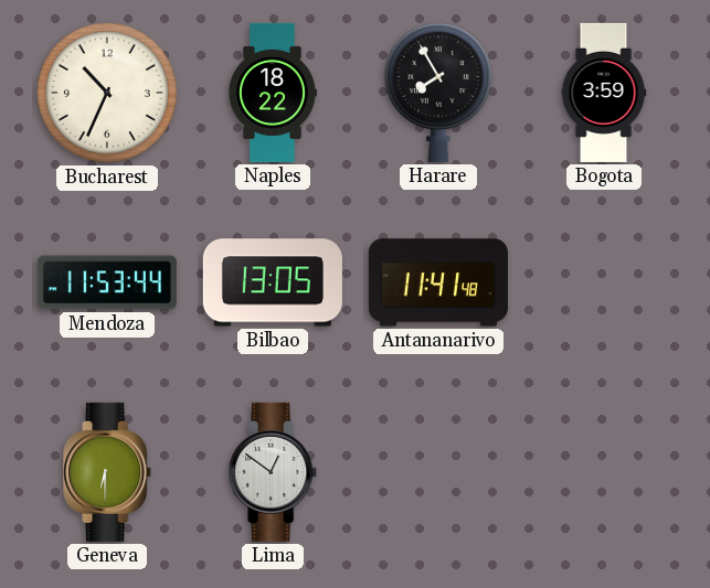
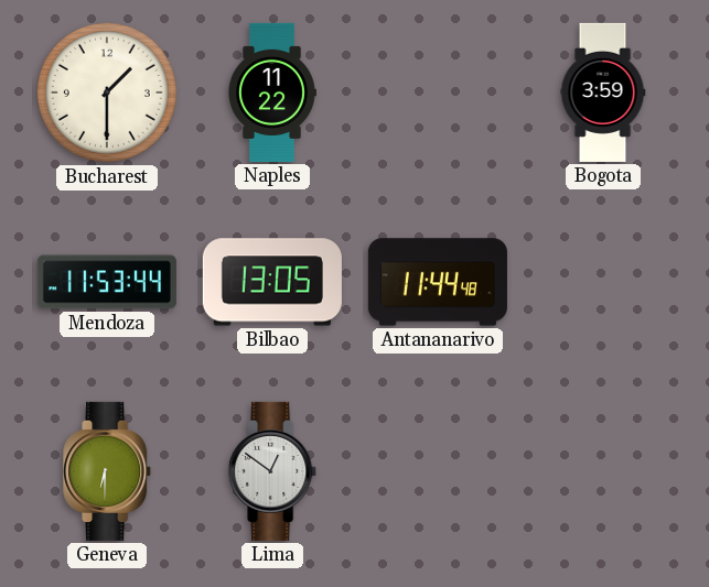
Bucharest: 10:34 -> 1:30
Naples: 18:22 -> 11:22
Harare: 7:55 -> none
Antananarivo: 11:41 -> 11:44
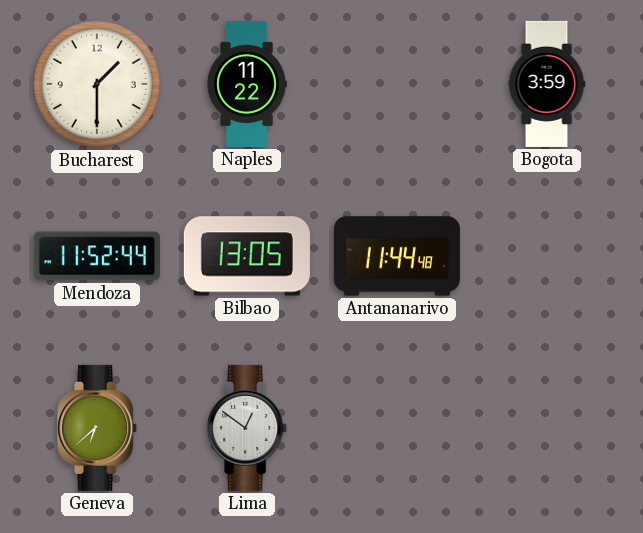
Mendoza: 11:53 -> 11:52
Geneva: 6:30 -> 6:38
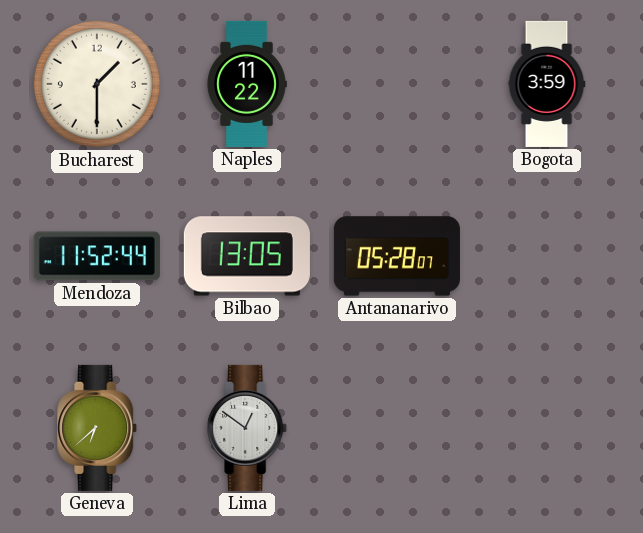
Antananarivo: 11:44 -> 05:28
